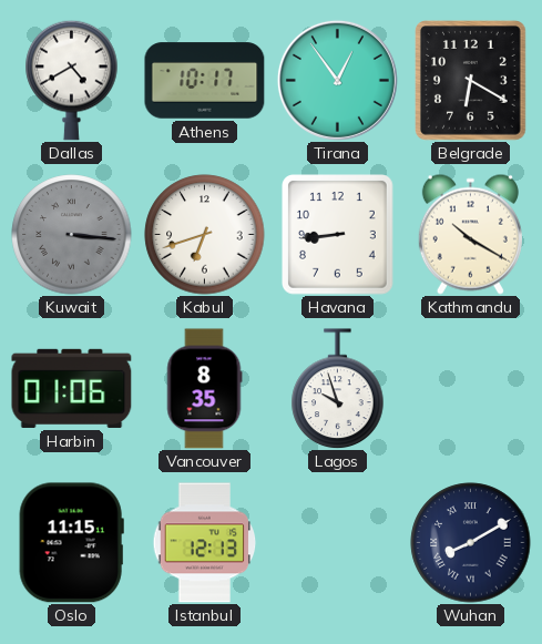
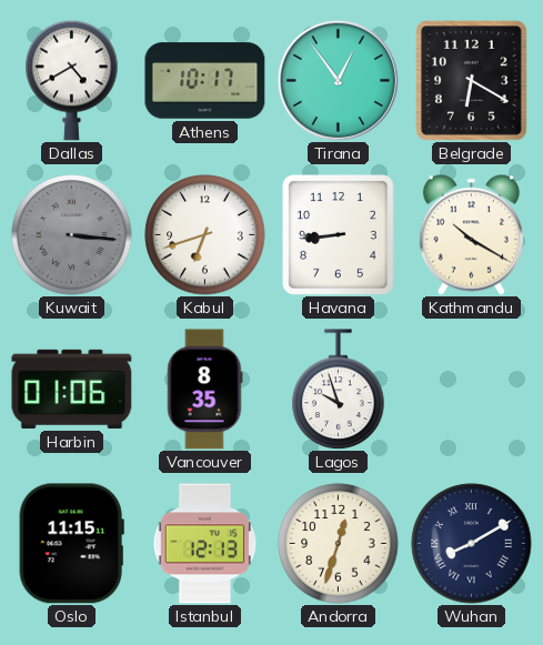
Andorra: none -> 12:33
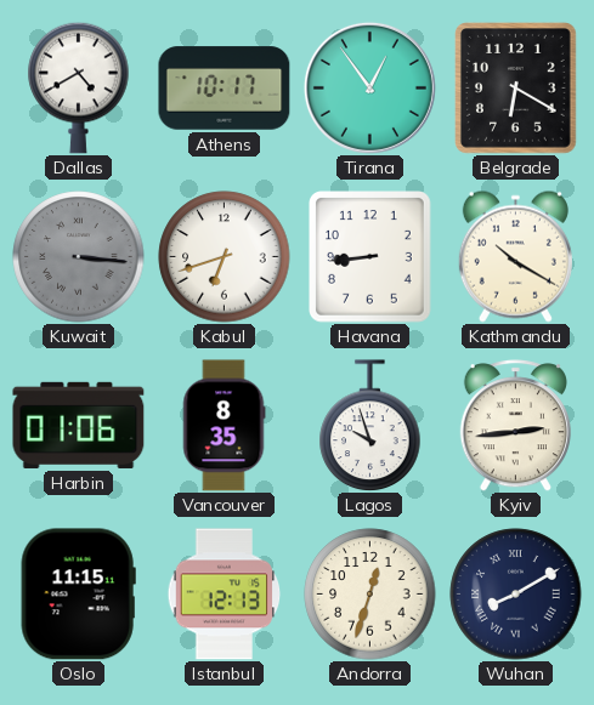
Kyiv: none -> 2:44
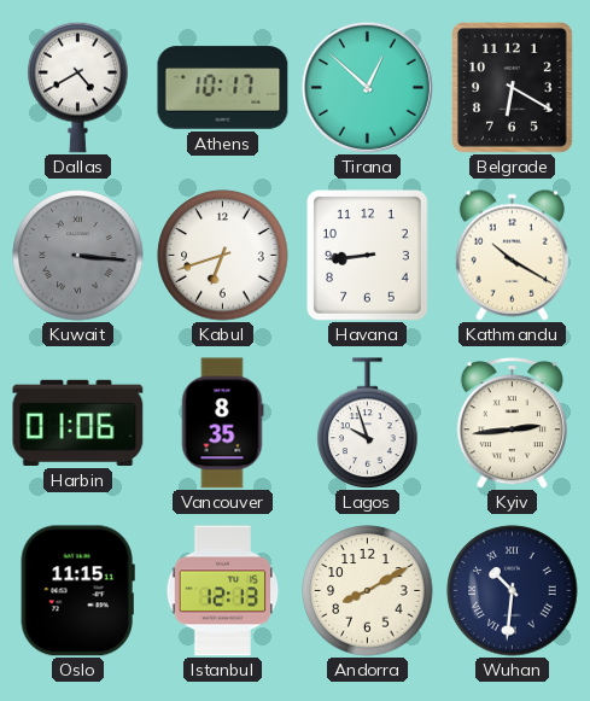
Tirana: 12:54 -> 12:52
Andorra: 12:33 -> 8:10
Wuhan: 8:10 -> 10:31
